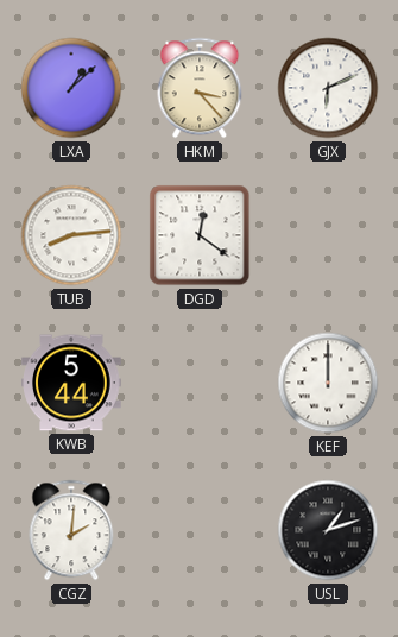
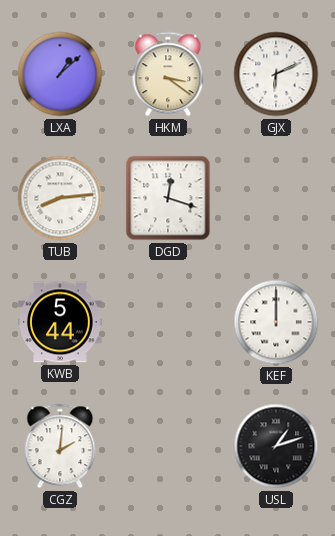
HKM: 3:23 -> 3:21
DGD: 12:21 -> 12:18
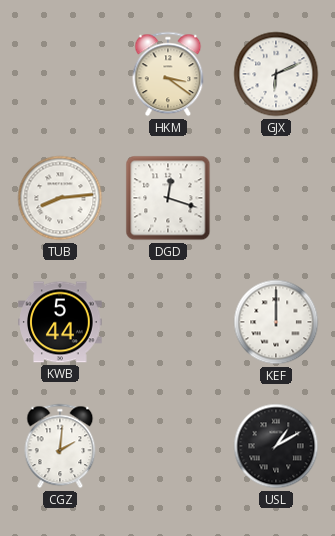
LXA: 1:08 -> none
USL: 1:12 -> 1:10
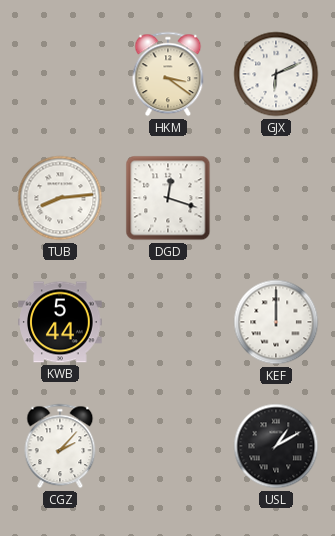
CGZ: 2:01 -> 2:07
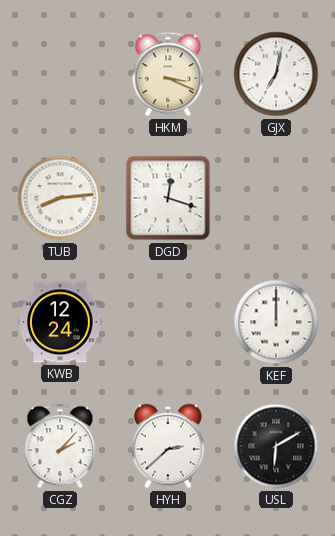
HKM: 3:21 -> 3:19
GJX: 6:11 -> 7:02
KWB: 5:44 -> 12:24
HYH: none -> 2:38
USL: 1:10 -> 6:10
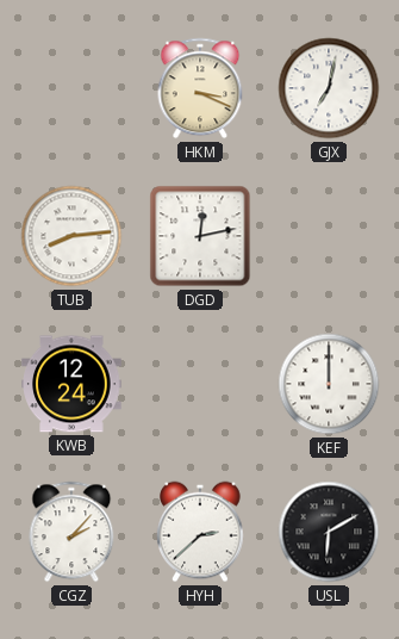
DGD: 12:18 -> 12:13
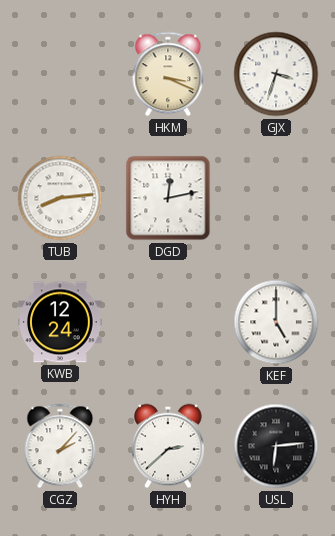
GJX: 7:02 -> 3:33
KEF: 12:00 -> 5:00
USL: 6:10 -> 6:14
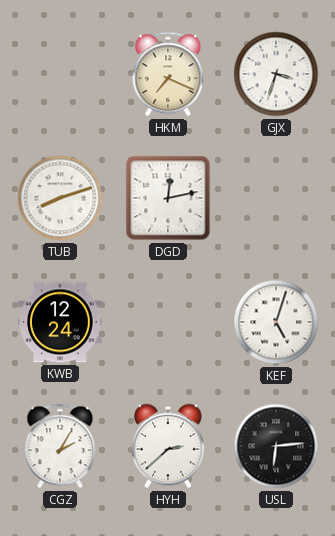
HKM: 3:19 -> 7:19
TUB: 8:14 -> 8:12
KEF: 5:00 -> 5:03
CGZ: 2:07 -> 2:05
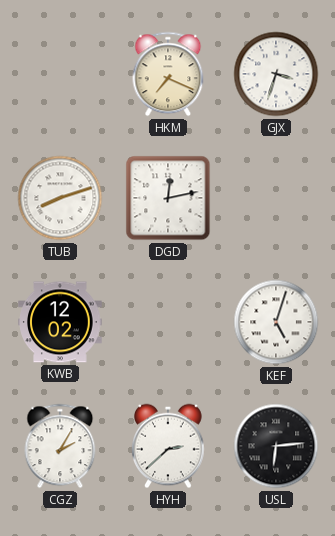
KWB: 12:24 -> 12:02
